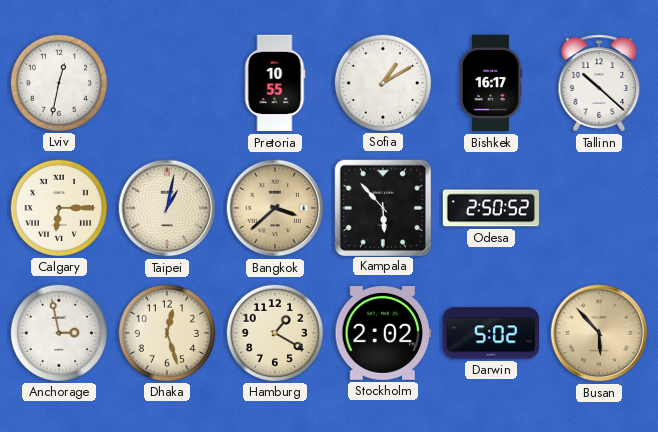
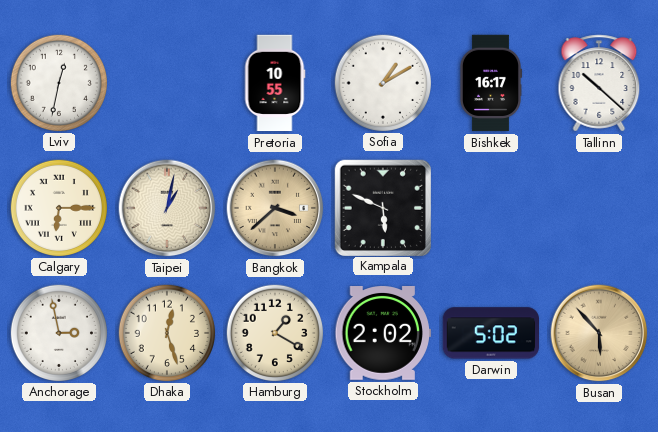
Kampala: 5:53 -> 5:49
Odesa: 2:50 -> none
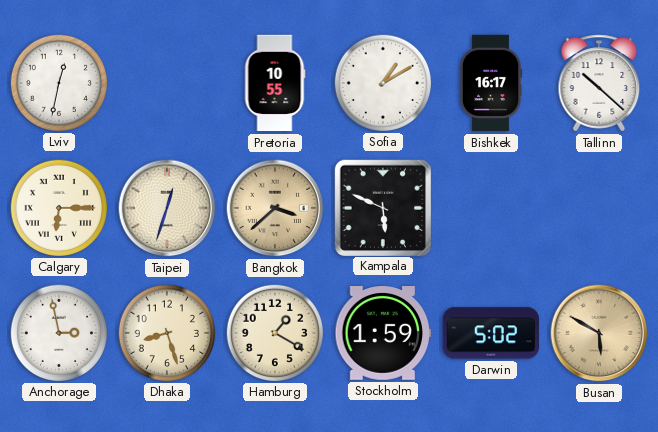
Taipei: 1:02 -> 12:33
Dhaka: 12:27 -> 8:27
Stockholm: 2:02 -> 1:59
Busan: 5:53 -> 5:50
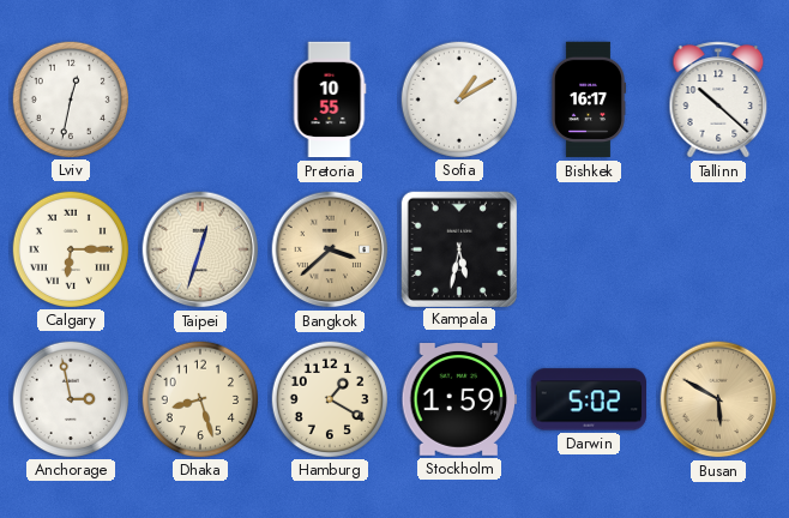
Kampala: 5:49 -> 5:32
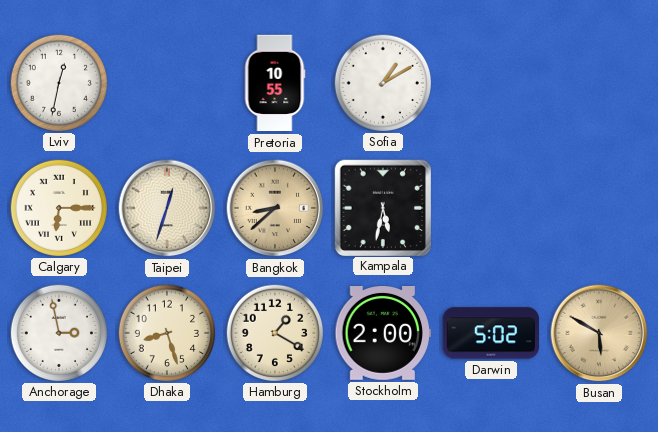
Bishkek: 16:17 -> none
Tallinn: 10:22 -> none
Bangkok: 3:38 -> 8:38
Stockholm: 1:59 -> 2:00
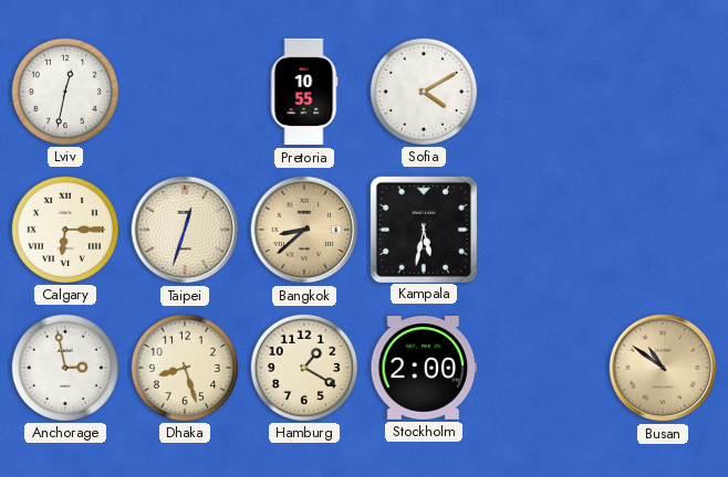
Sofia: 1:10 -> 4:10
Darwin: 5:02 -> none
Busan: 5:50 -> 10:51
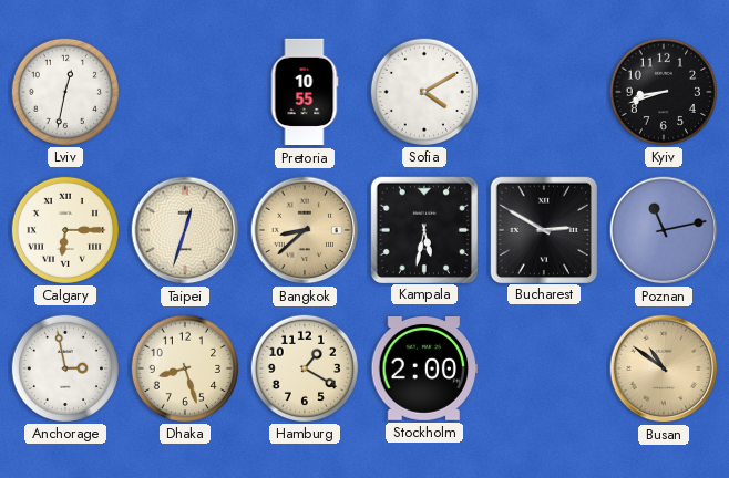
Kyiv: none -> 8:42
Bucharest: none -> 2:50
Poznan: none -> 11:13
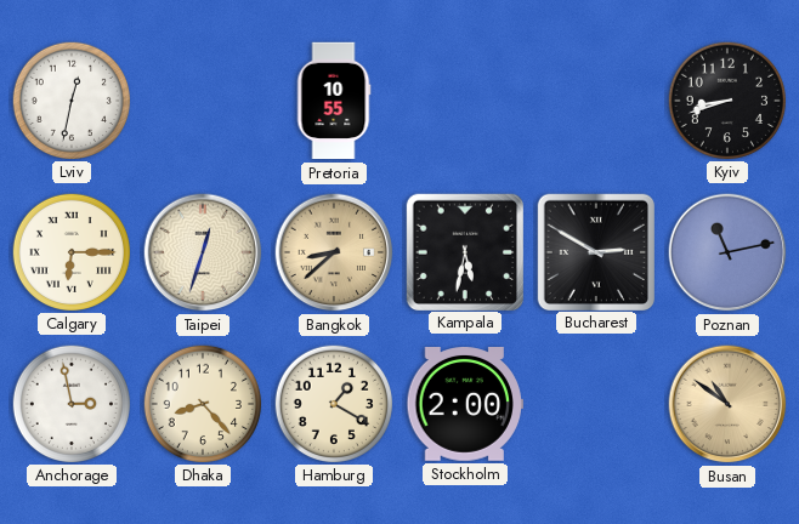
Sofia: 4:10 -> none
Dhaka: 8:27 -> 8:23
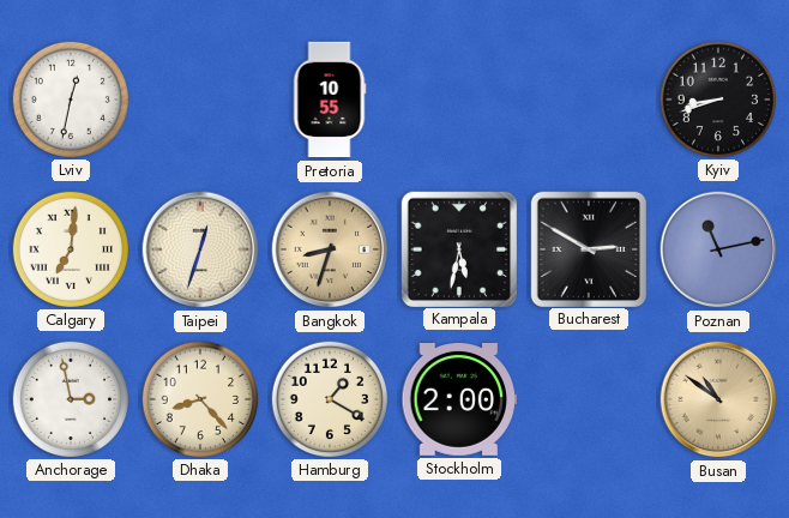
Calgary: 6:15 -> 7:01
Bangkok: 8:38 -> 8:33
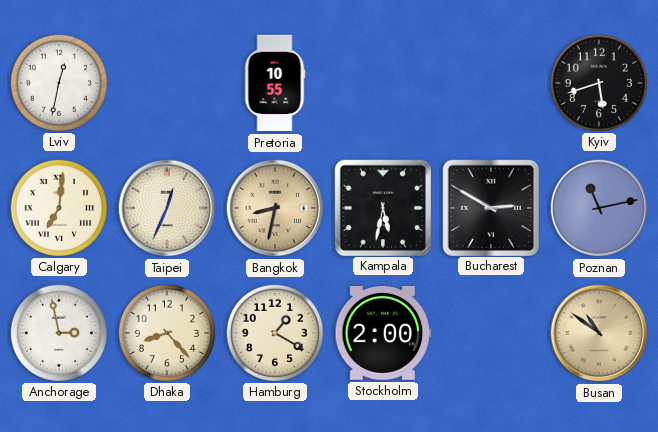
Kyiv: 8:42 -> 5:42
Taipei: 12:33 -> 12:34
Bangkok: 8:33 -> 8:32
